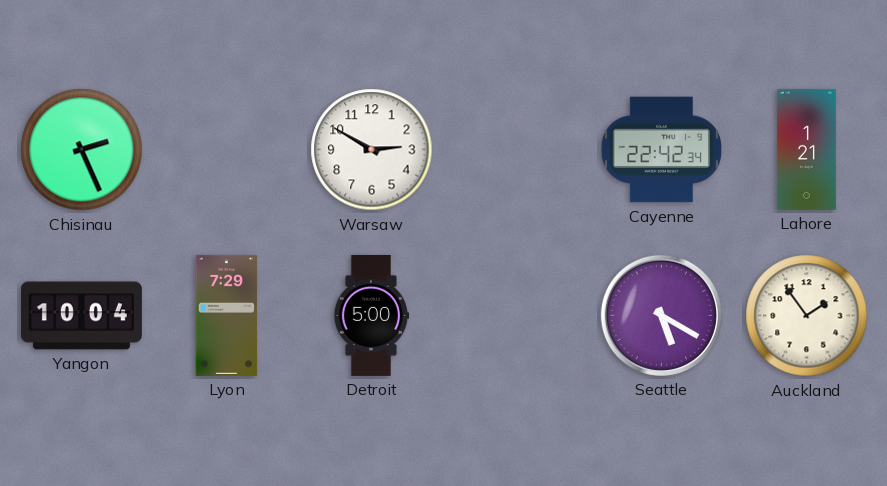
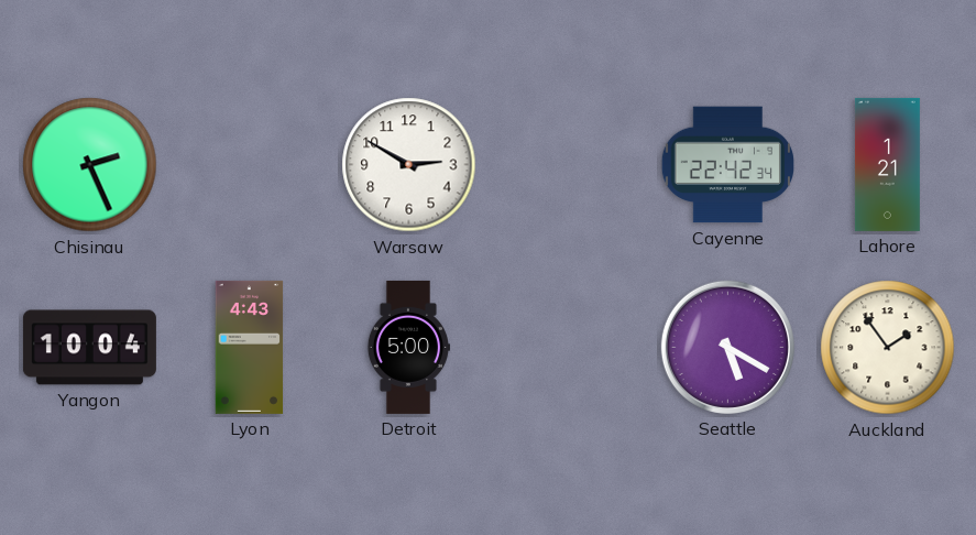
Lyon: 7:29 -> 4:43
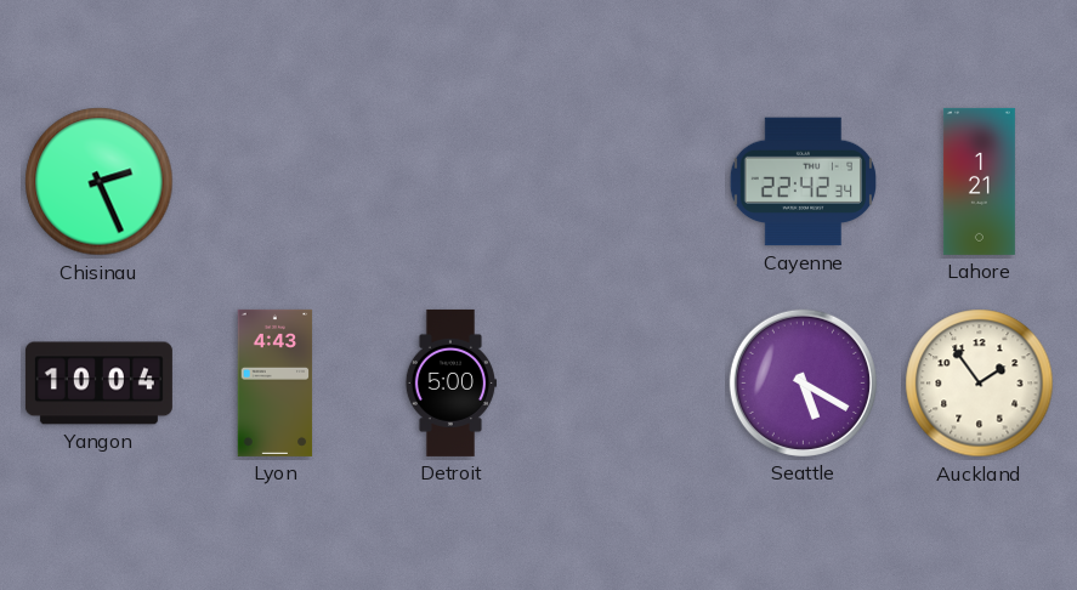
Warsaw: 2:50 -> none
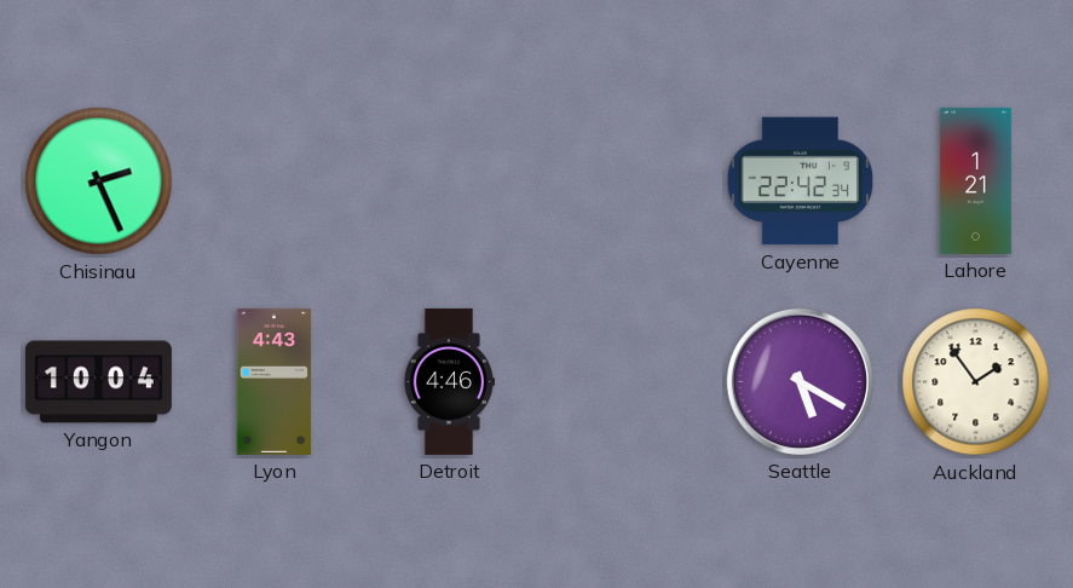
Detroit: 5:00 -> 4:46
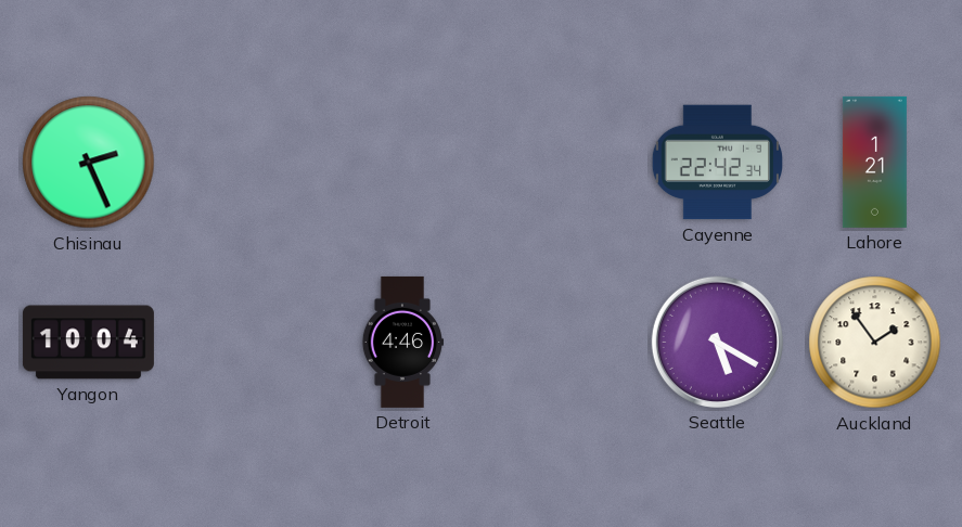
Lyon: 4:43 -> none
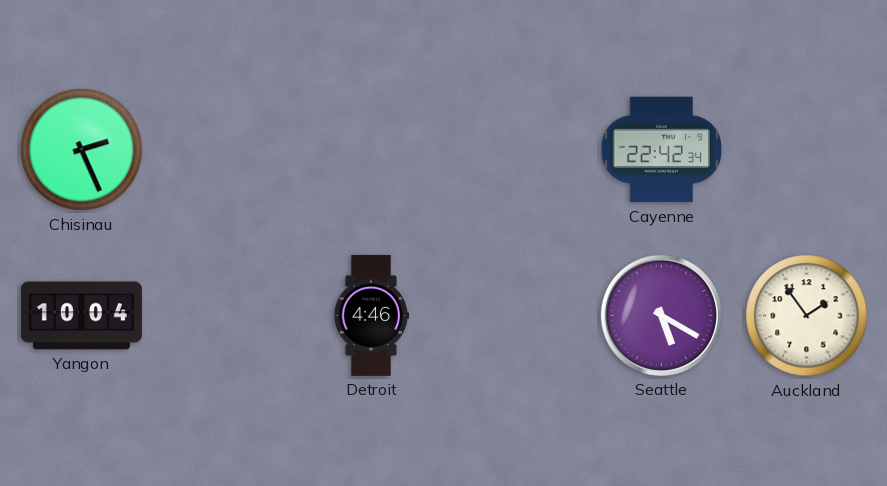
Lahore: 1:21 -> none
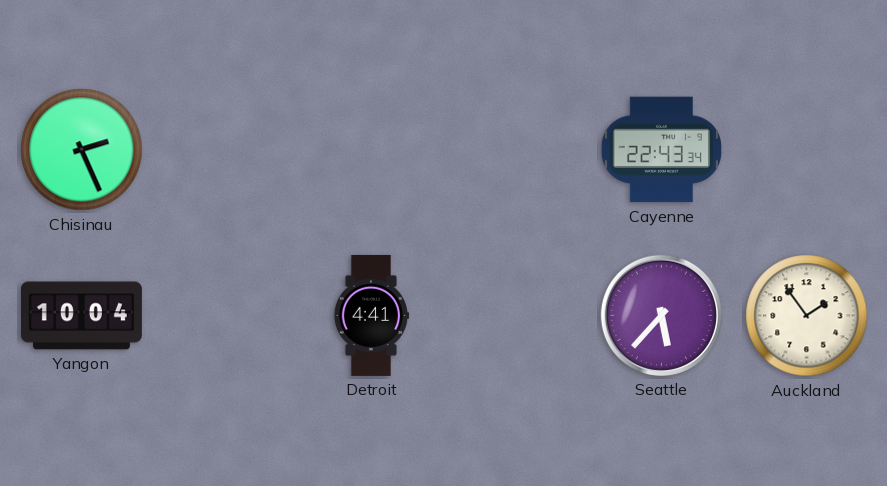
Cayenne: 22:42 -> 22:43
Detroit: 4:46 -> 4:41
Seattle: 5:20 -> 5:37
